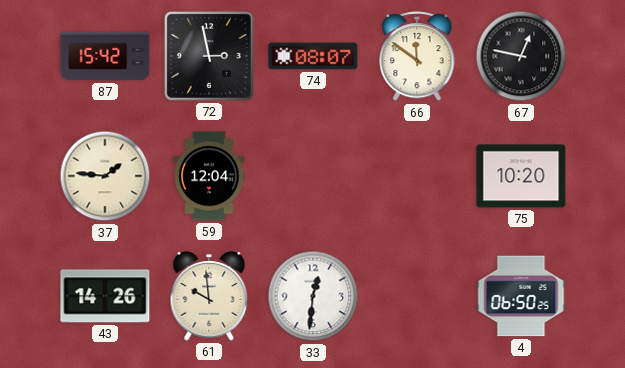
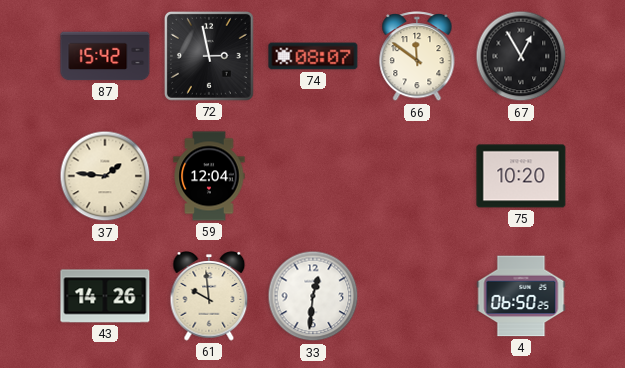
67: 12:47 -> 12:55
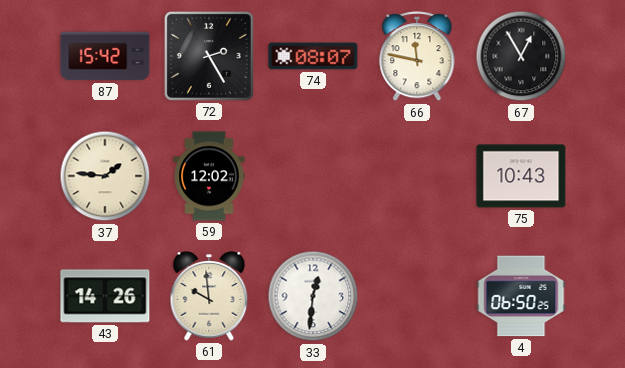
72: 2:58 -> 2:25
66: 11:51 -> 11:47
59: 12:04 -> 12:02
75: 10:20 -> 10:43
